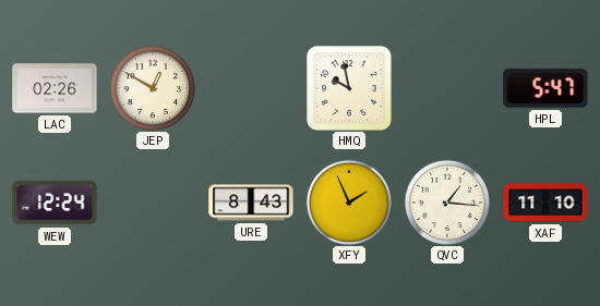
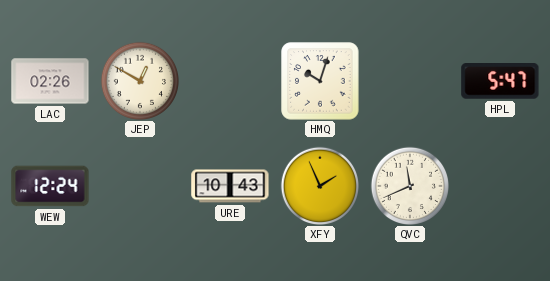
HMQ: 9:58 -> 10:03
URE: 8:43 -> 10:43
QVC: 1:16 -> 11:41
XAF: 11:10 -> none
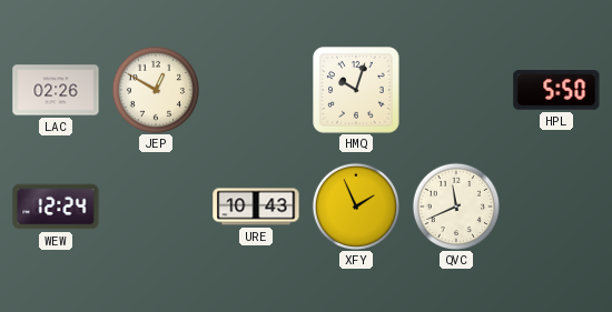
HPL: 5:47 -> 5:50
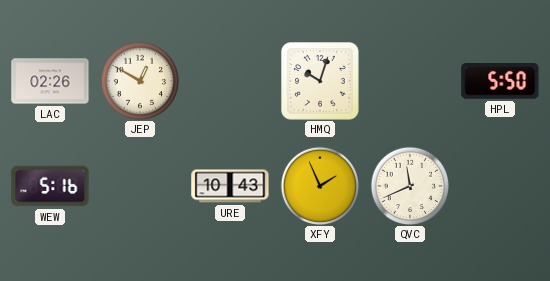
WEW: 12:24 -> 5:16
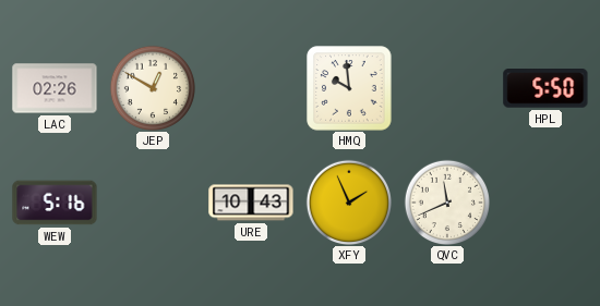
HMQ: 10:03 -> 9:59
